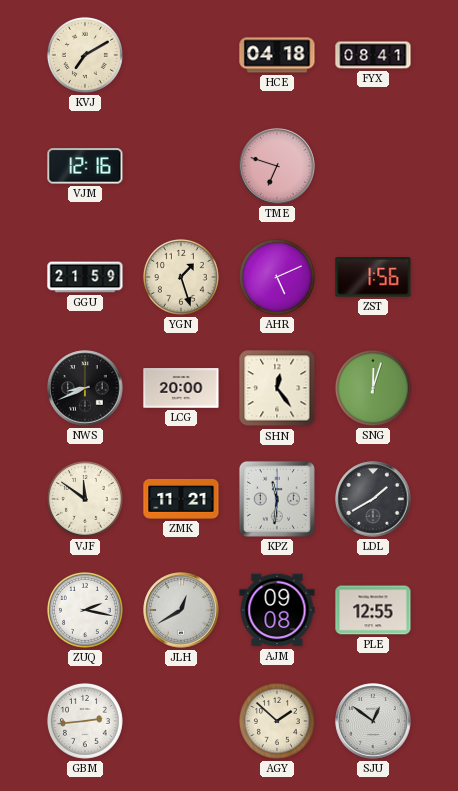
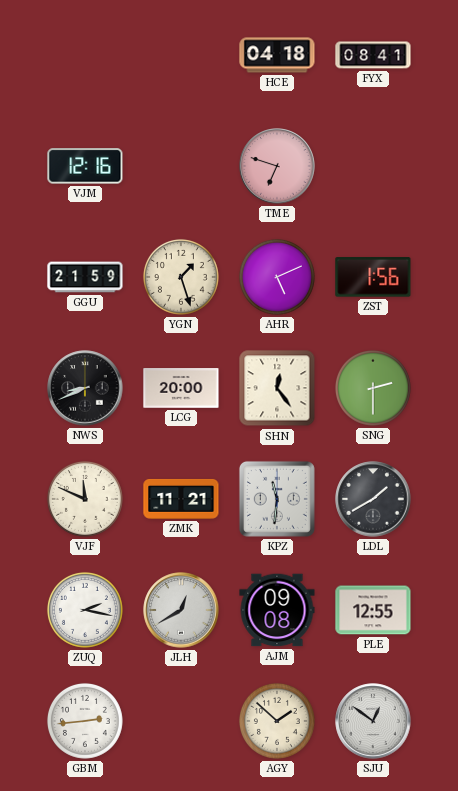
KVJ: 7:10 -> none
SNG: 12:03 -> 2:30
VJF: 11:51 -> 11:49
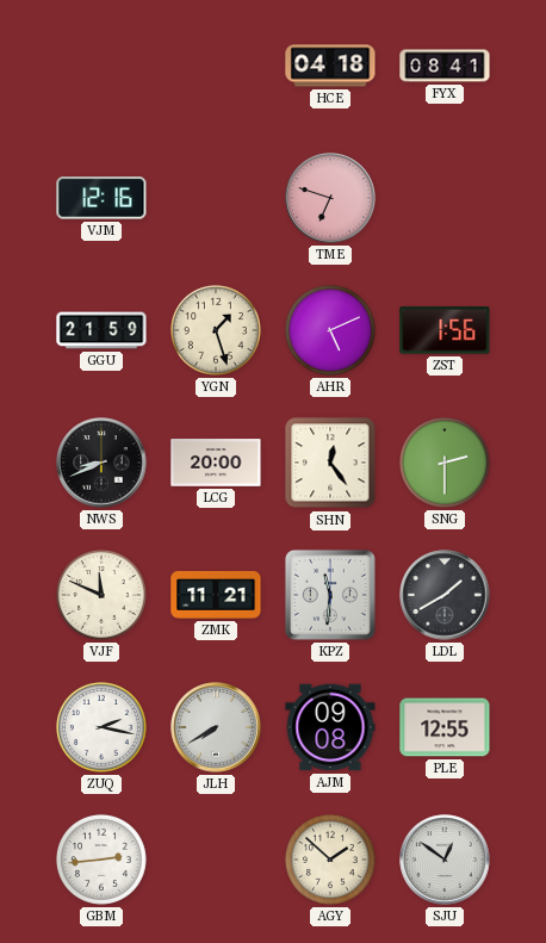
JLH: 12:40 -> 7:40
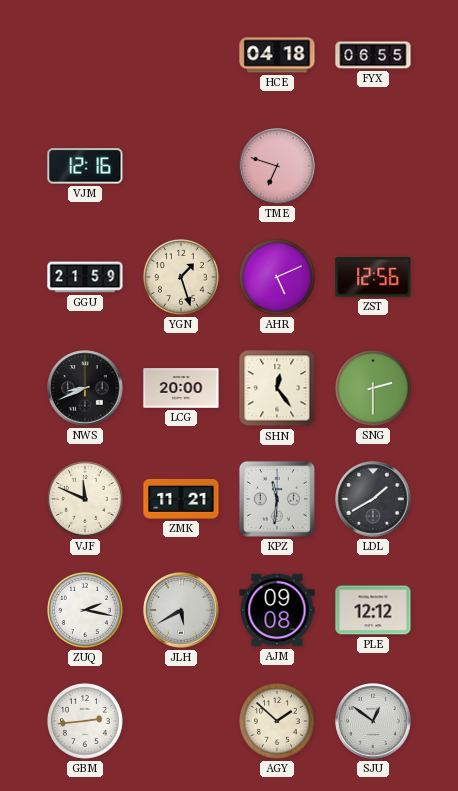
FYX: 08:41 -> 06:55
ZST: 1:56 -> 12:56
JLH: 7:40 -> 5:40
PLE: 12:55 -> 12:12
